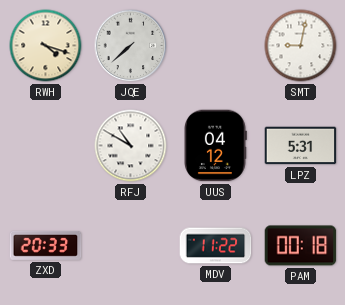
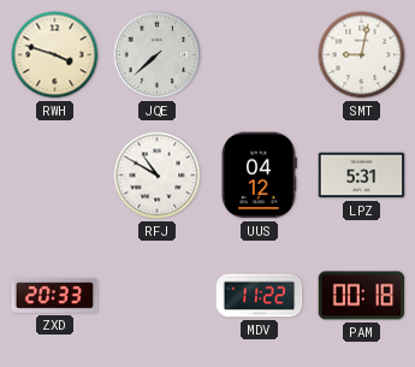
RWH: 4:18 -> 3:48
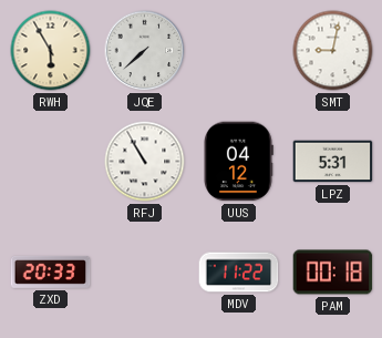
RWH: 3:48 -> 5:55
RFJ: 10:50 -> 10:55
